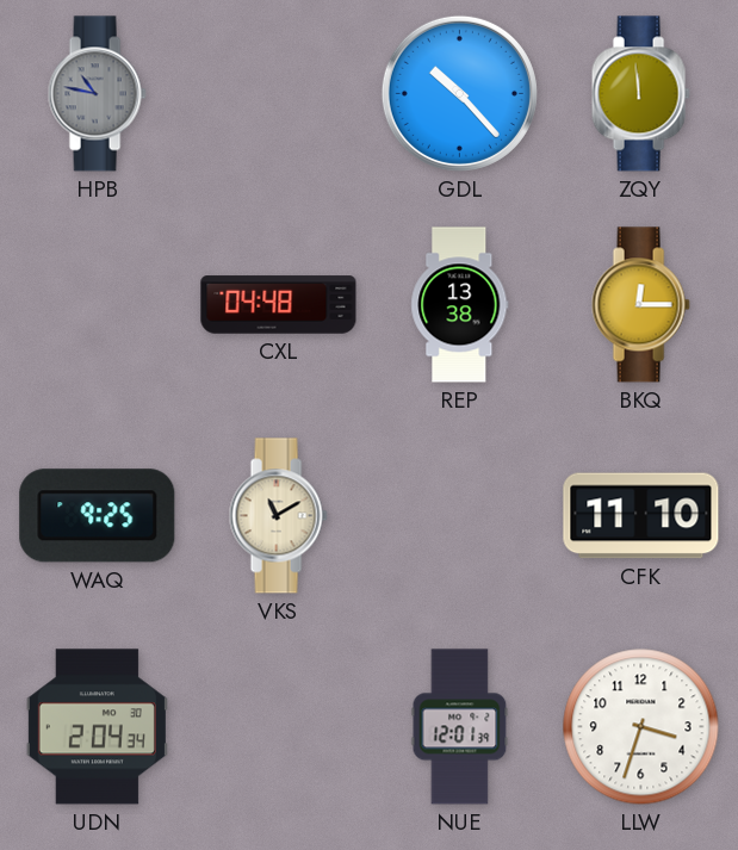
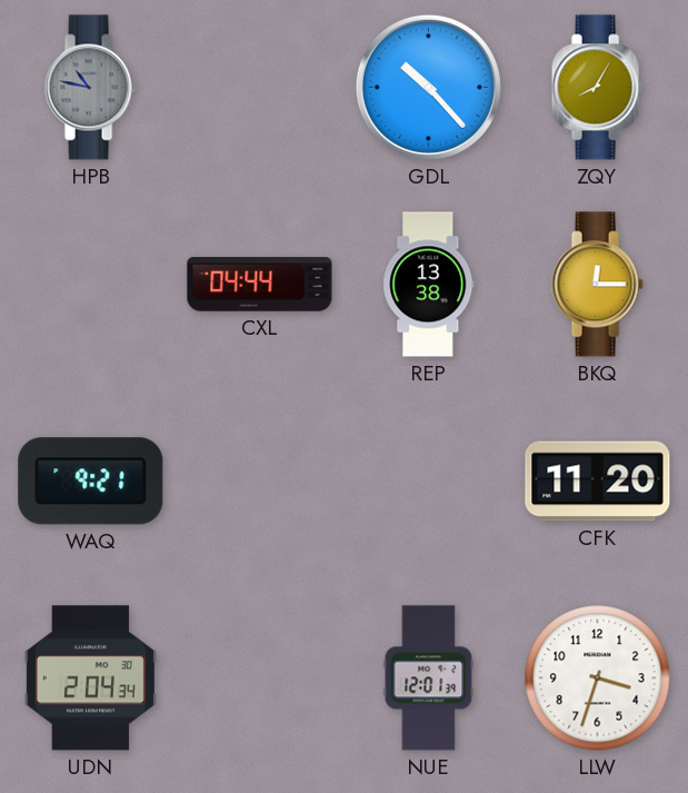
ZQY: 11:59 -> 8:05
CXL: 04:48 -> 04:44
WAQ: 9:25 -> 9:21
VKS: 11:10 -> none
CFK: 11:10 -> 11:20
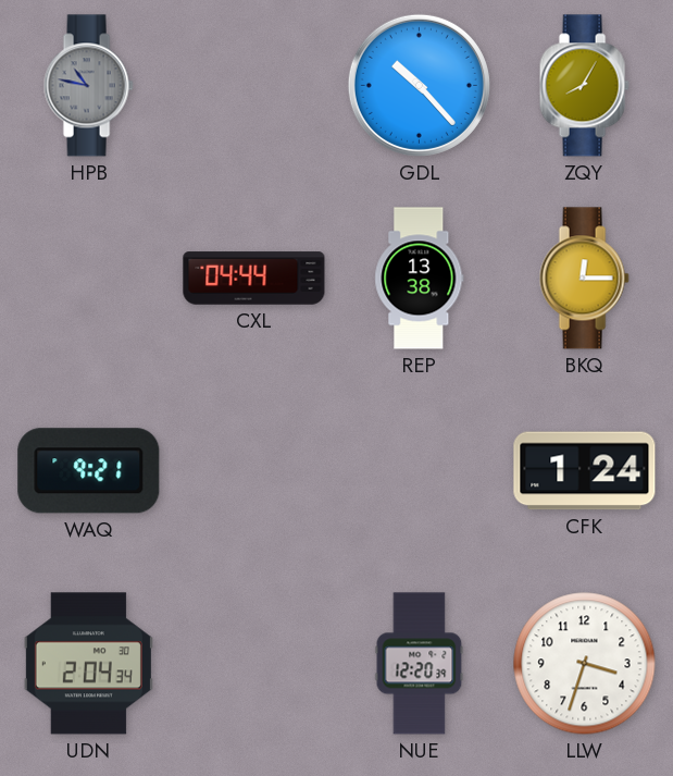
CFK: 11:20 -> 1:24
NUE: 12:01 -> 12:20
